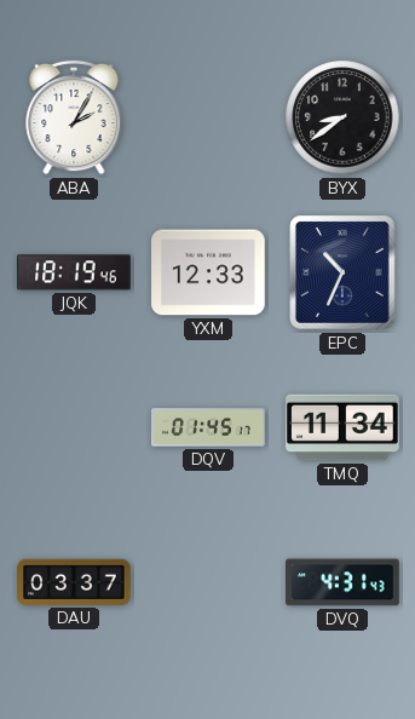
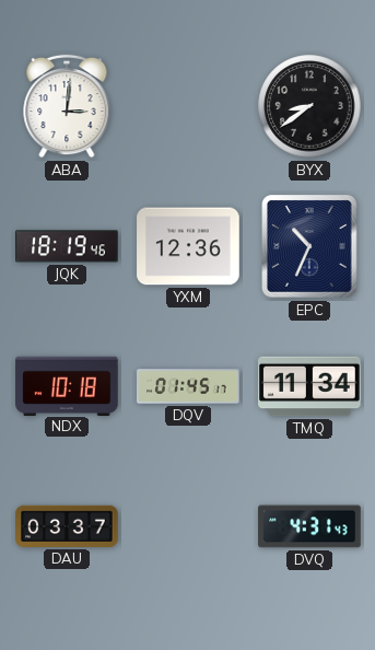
ABA: 2:05 -> 3:01
YXM: 12:33 -> 12:36
NDX: none -> 10:18
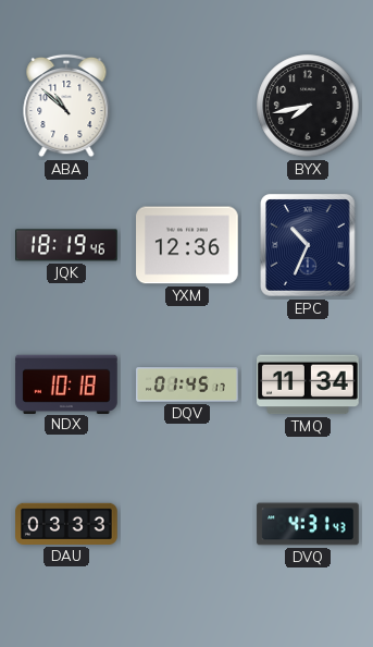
ABA: 3:01 -> 10:52
BYX: 8:39 -> 7:43
DAU: 03:37 -> 03:33
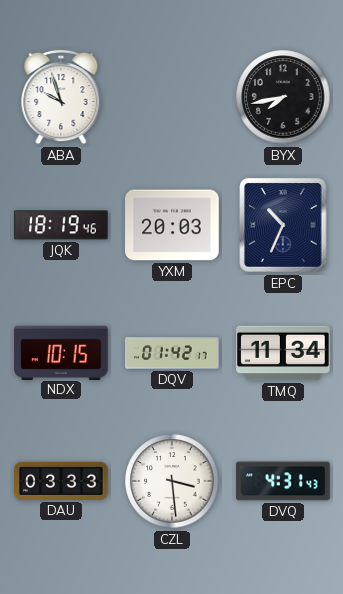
ABA: 10:52 -> 9:57
YXM: 12:36 -> 20:03
NDX: 10:18 -> 10:15
DQV: 01:45 -> 01:42
CZL: none -> 3:29
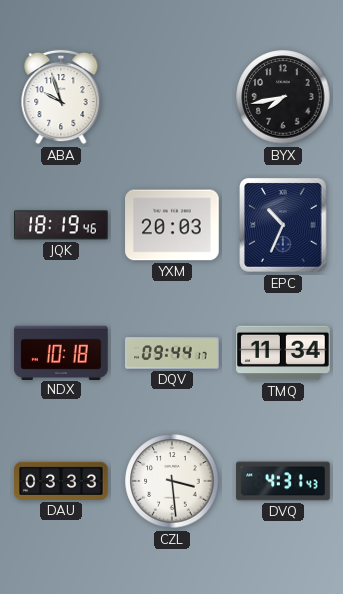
NDX: 10:15 -> 10:18
DQV: 01:42 -> 09:44
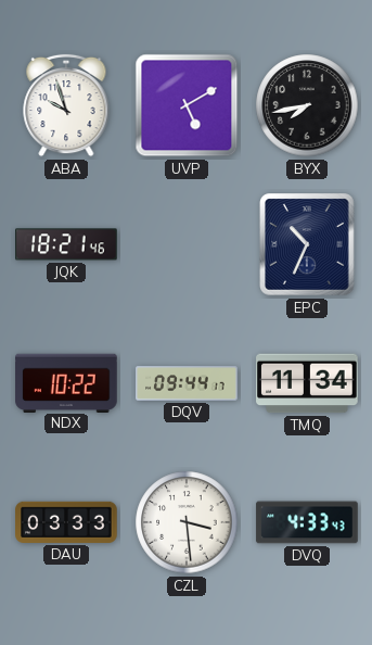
UVP: none -> 5:10
JQK: 18:19 -> 18:21
YXM: 20:03 -> none
NDX: 10:18 -> 10:22
DVQ: 4:31 -> 4:33
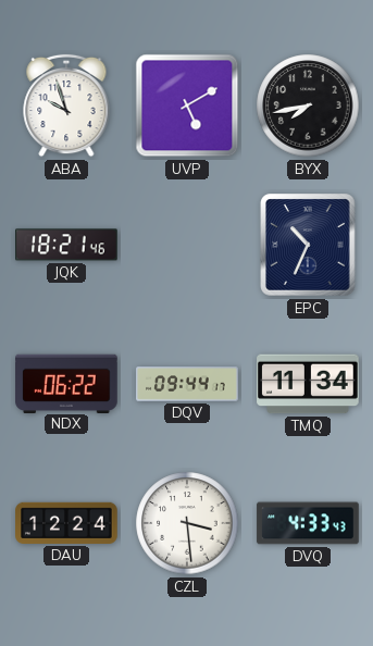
NDX: 10:22 -> 06:22
DAU: 03:33 -> 12:24
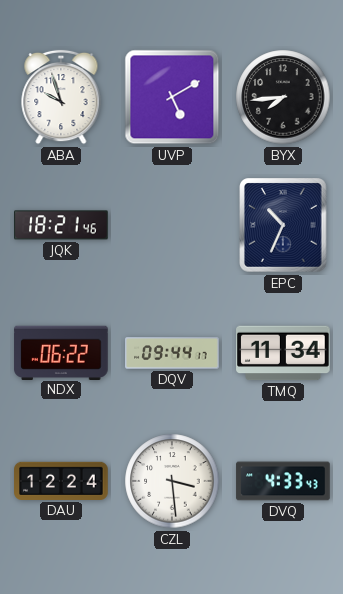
BYX: 7:43 -> 7:44
